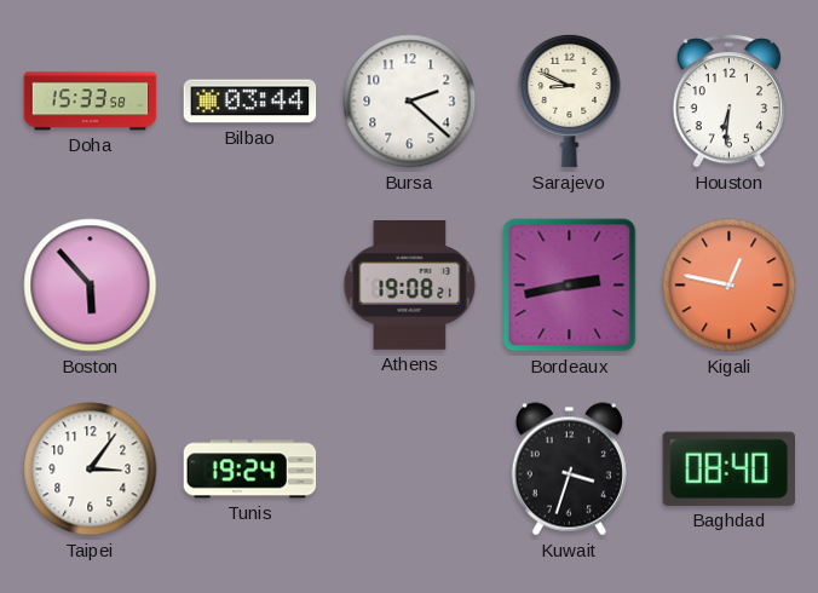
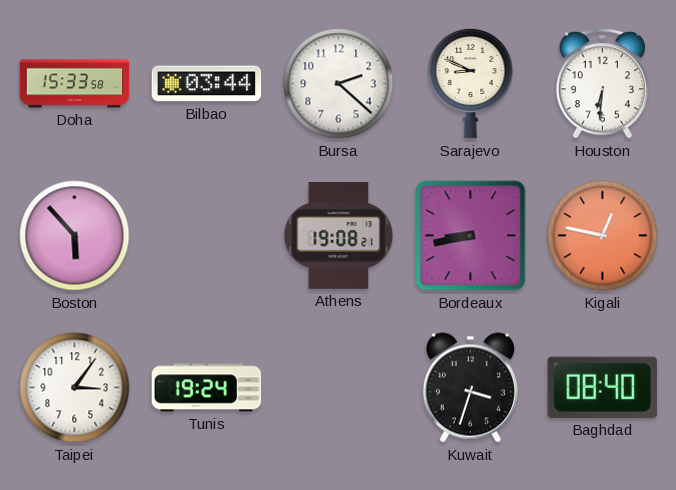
Bordeaux: 2:43 -> 8:43
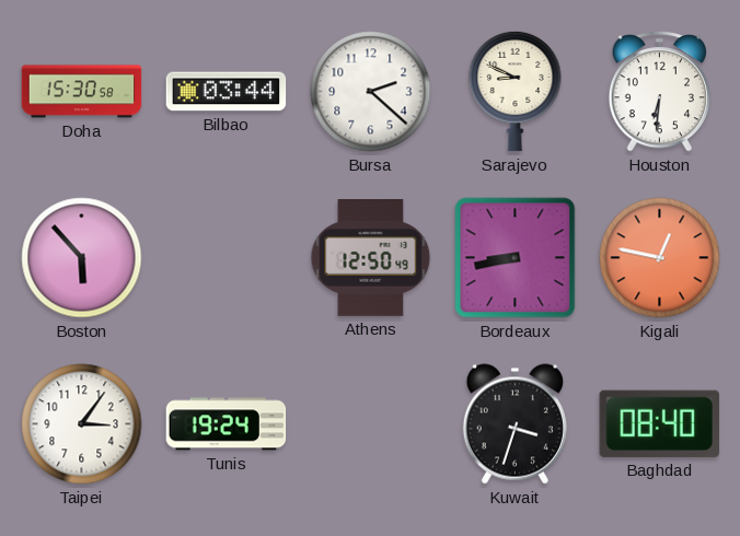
Doha: 15:33 -> 15:30
Athens: 19:08 -> 12:50
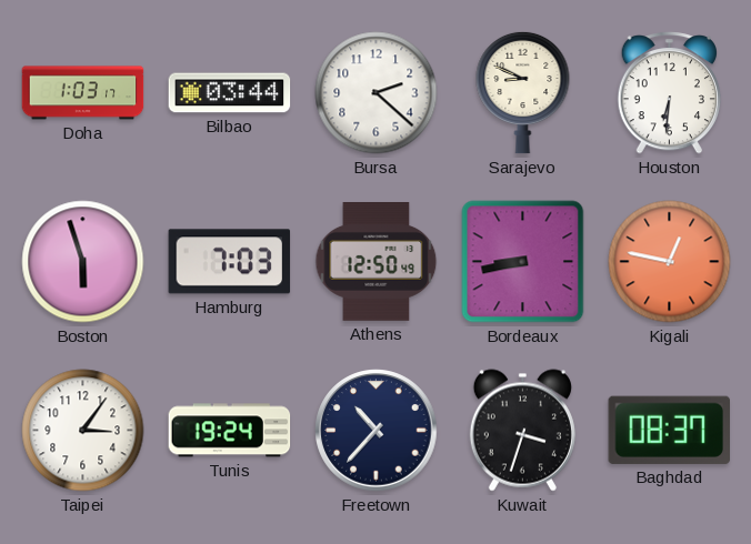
Doha: 15:30 -> 1:03
Boston: 5:53 -> 5:57
Hamburg: none -> 7:03
Freetown: none -> 10:37
Baghdad: 08:40 -> 08:37
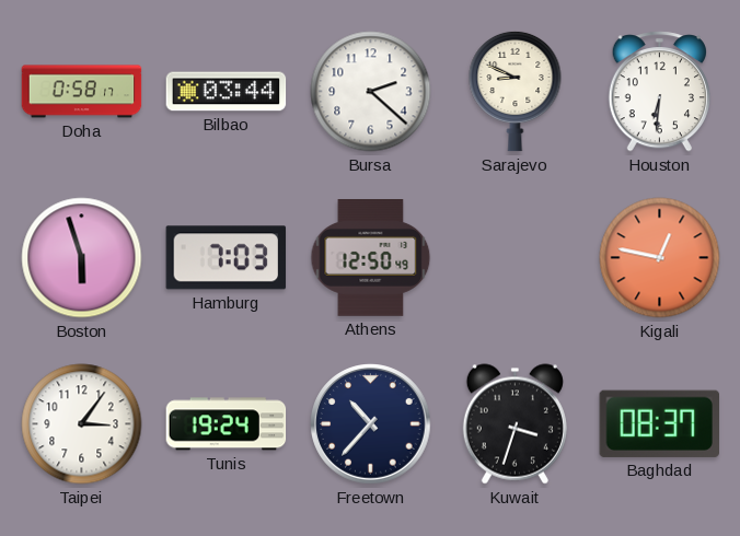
Doha: 1:03 -> 0:58
Bordeaux: 8:43 -> none
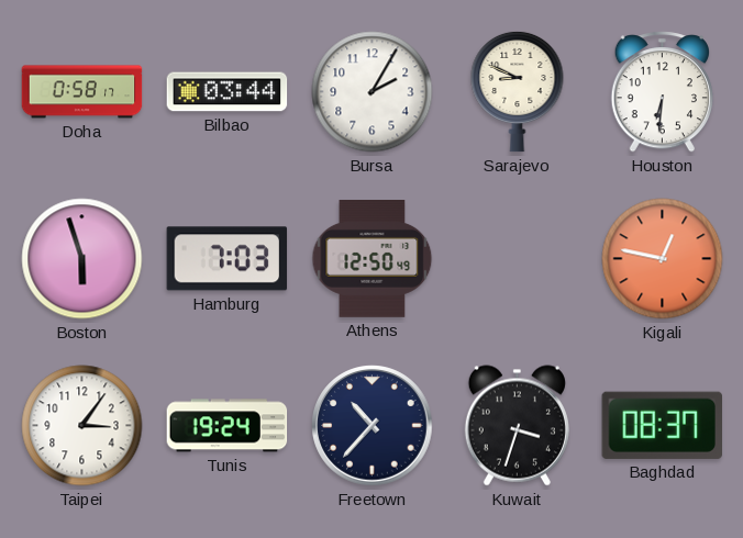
Bursa: 2:22 -> 2:05
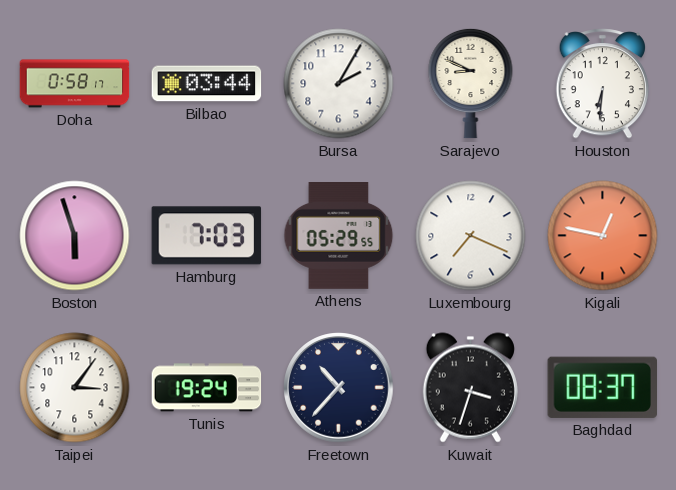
Athens: 12:50 -> 05:29
Luxembourg: none -> 7:19
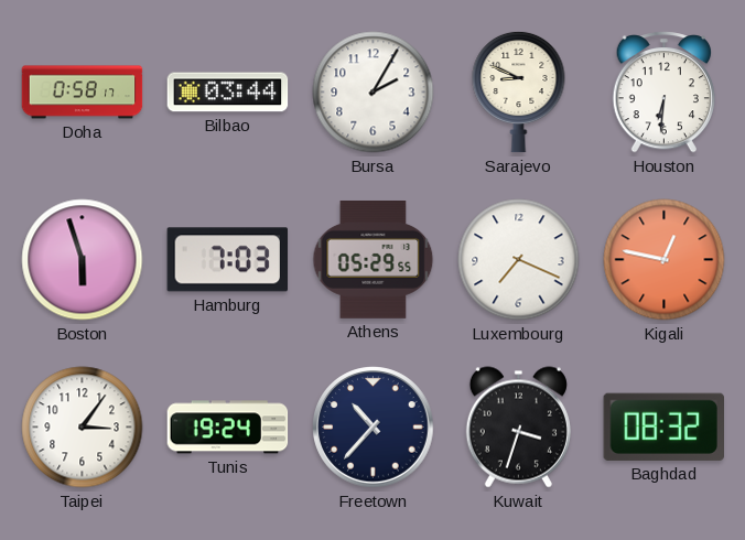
Baghdad: 08:37 -> 08:32
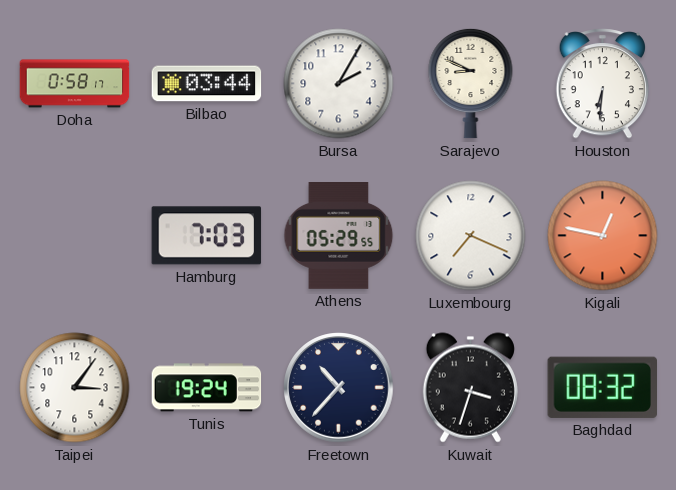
Boston: 5:57 -> none
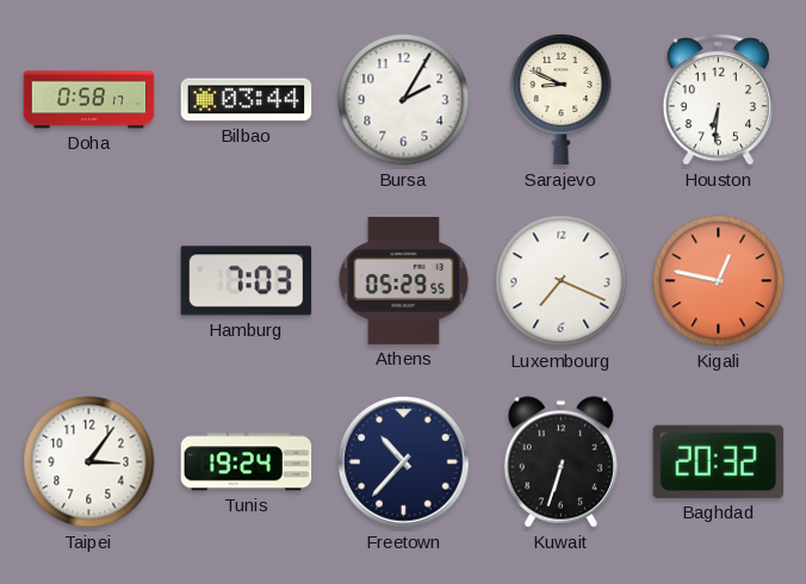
Kuwait: 3:33 -> 6:33
Baghdad: 08:32 -> 20:32
